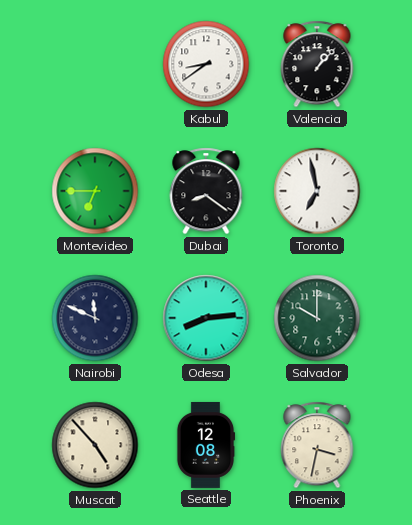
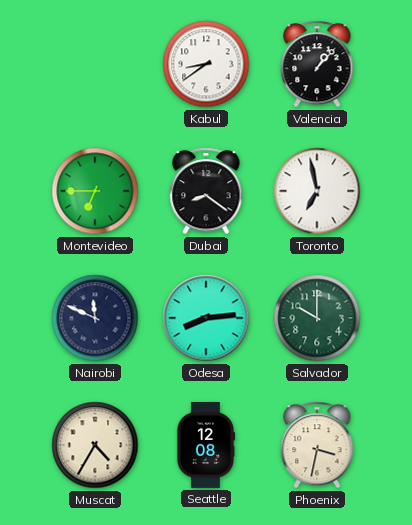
Muscat: 4:53 -> 4:35
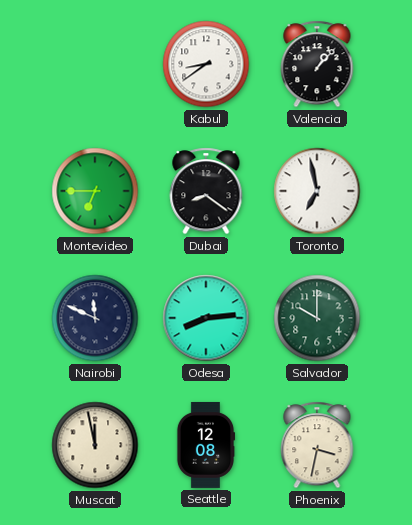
Muscat: 4:35 -> 11:58
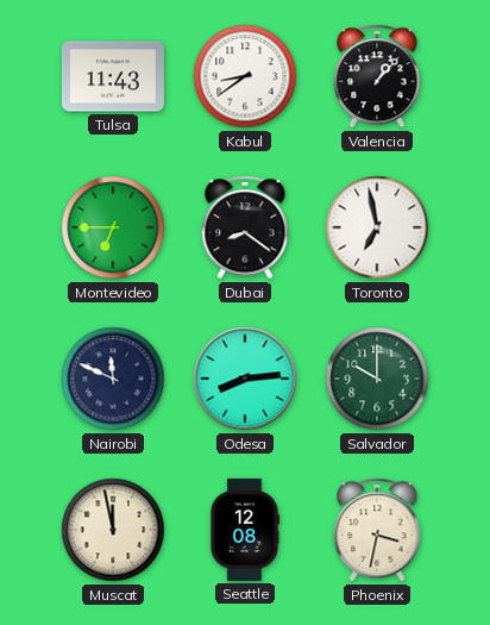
Tulsa: none -> 11:43
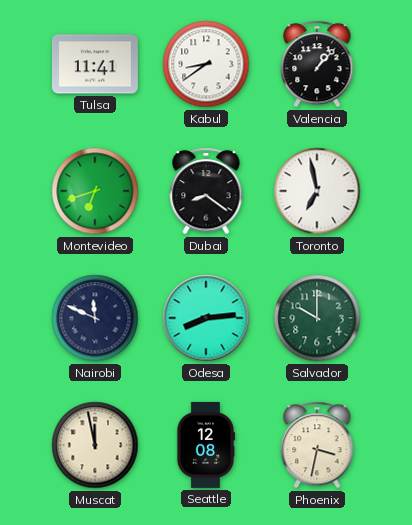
Tulsa: 11:43 -> 11:41
Montevideo: 6:45 -> 6:42
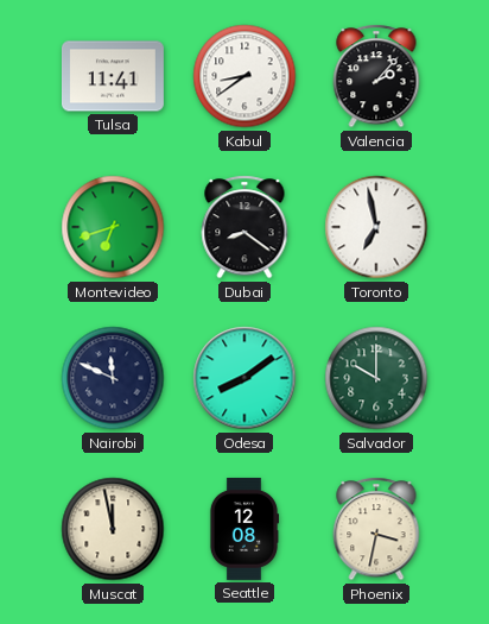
Valencia: 1:07 -> 2:07
Odesa: 8:14 -> 8:09
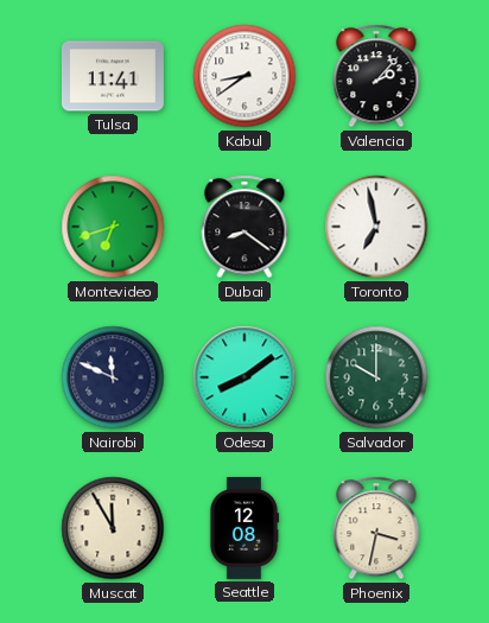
Muscat: 11:58 -> 11:55
